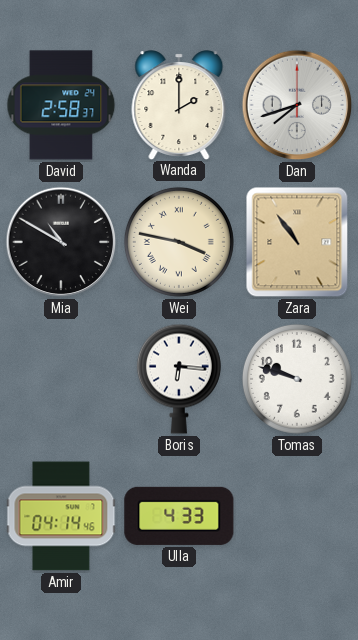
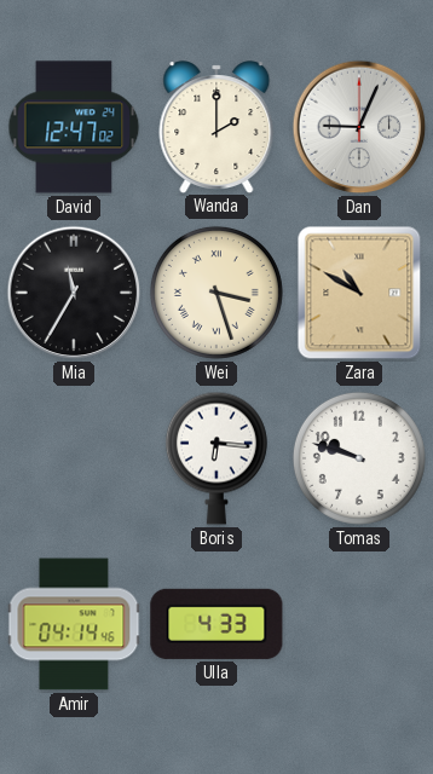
David: 2:58 -> 12:47
Dan: 7:42 -> 9:04
Mia: 10:50 -> 11:35
Wei: 3:47 -> 3:27
Zara: 10:54 -> 10:50
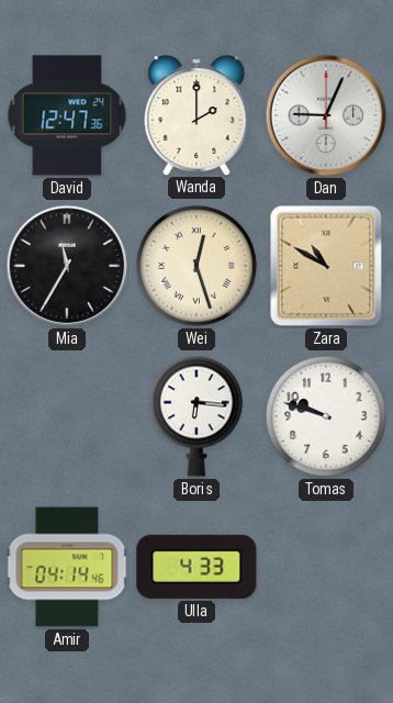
David: 12:47:02 -> 12:47:36
Wei: 3:27 -> 12:27
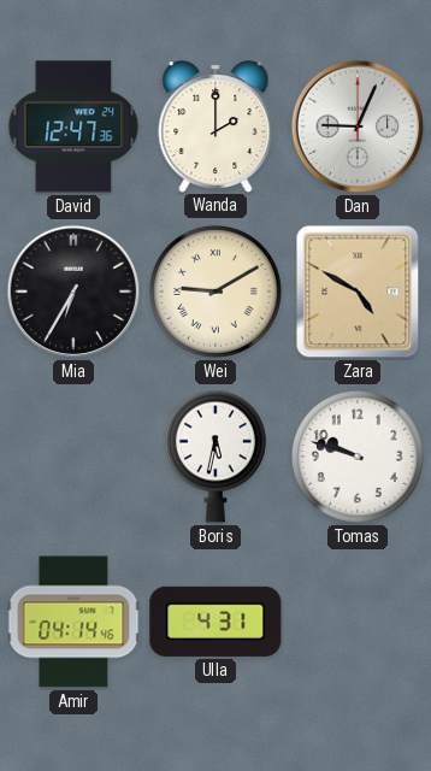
Mia: 11:35 -> 6:35
Wei: 12:27 -> 9:10
Zara: 10:50 -> 4:50
Boris: 6:16 -> 5:32
Ulla: 4:33 -> 4:31
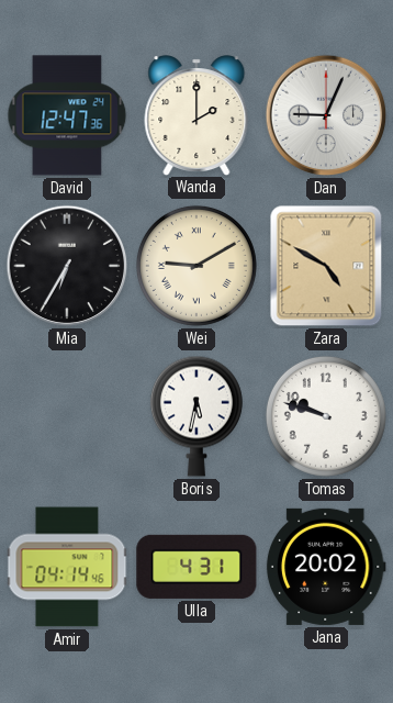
Jana: none -> 20:02
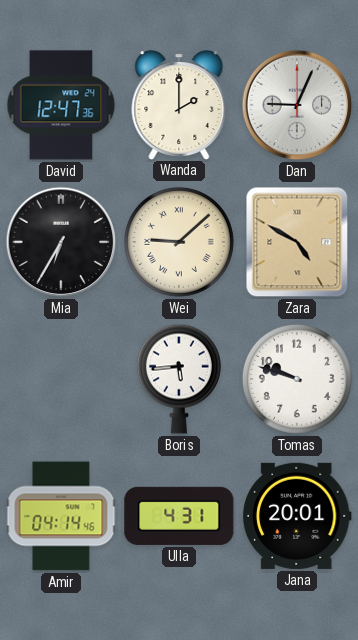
Wei: 9:10 -> 9:08
Boris: 5:32 -> 5:44
Jana: 20:02 -> 20:01
